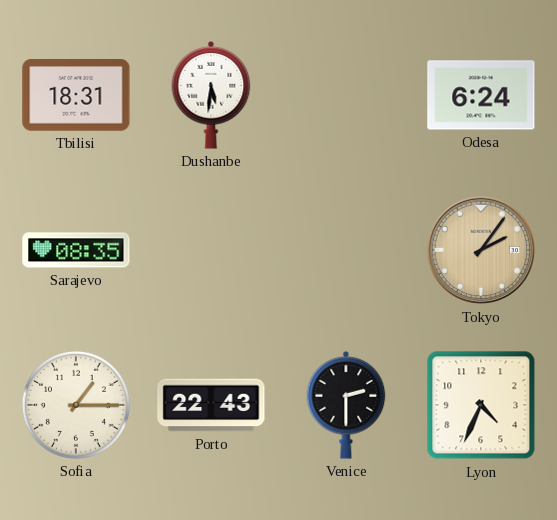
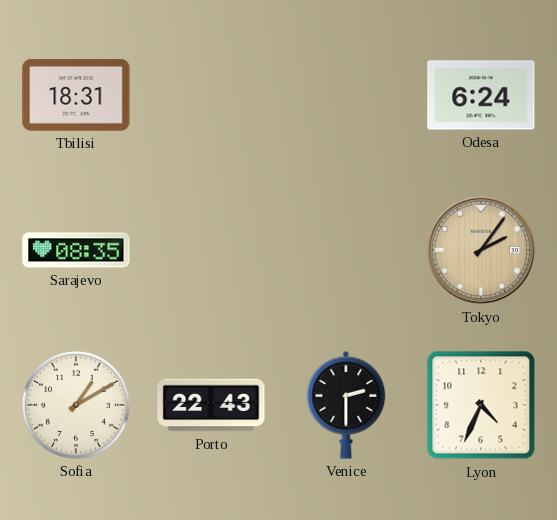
Dushanbe: 5:31 -> none
Sofia: 1:15 -> 1:10
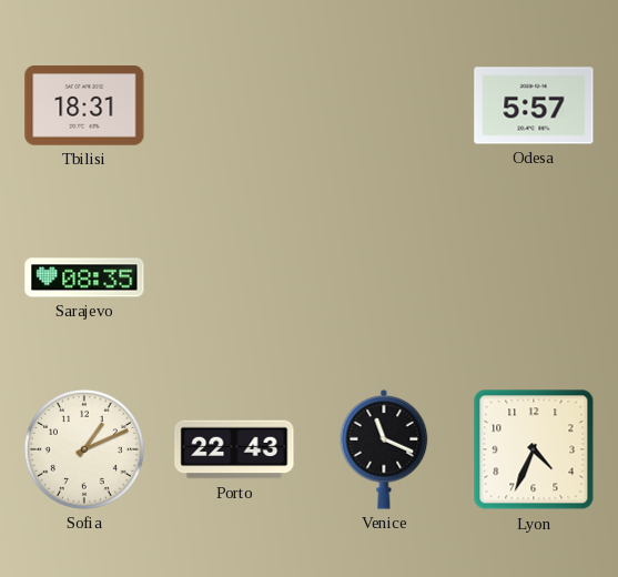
Odesa: 6:24 -> 5:57
Tokyo: 2:06 -> none
Sofia: 1:10 -> 1:11
Venice: 2:30 -> 11:19
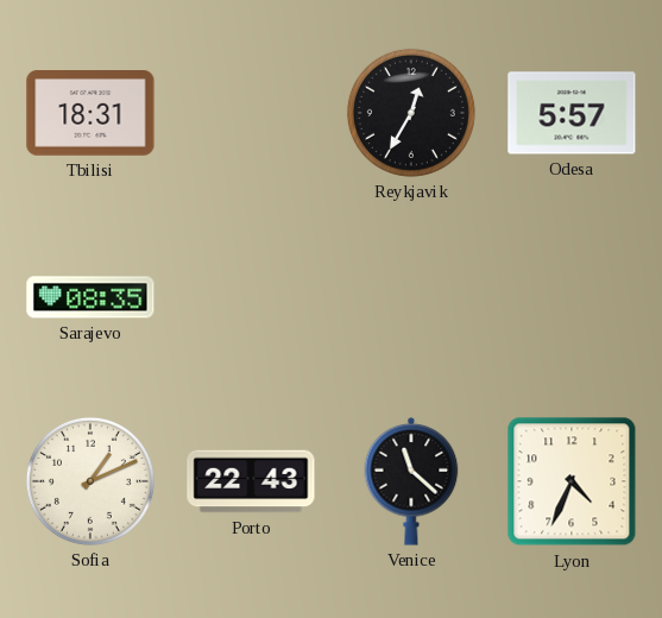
Reykjavik: none -> 12:35
Venice: 11:19 -> 11:22
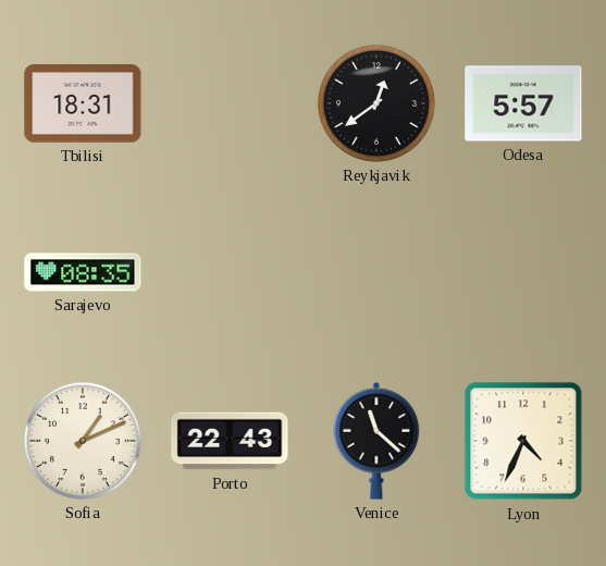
Reykjavik: 12:35 -> 12:39
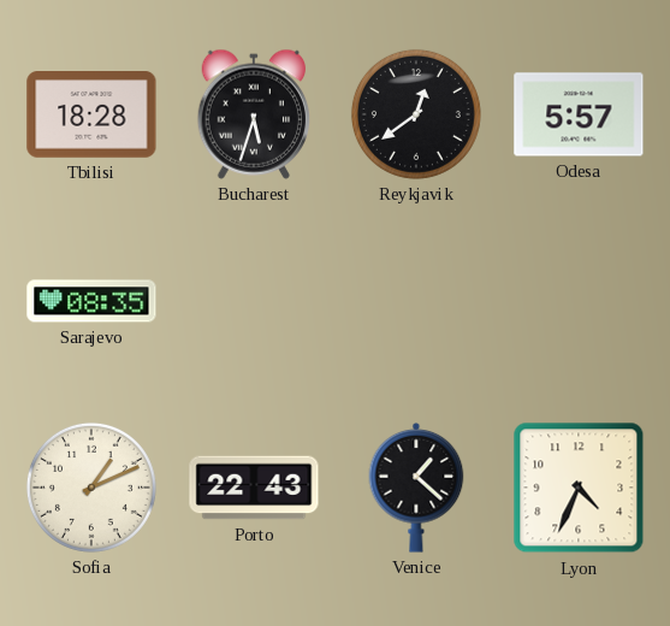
Tbilisi: 18:31 -> 18:28
Bucharest: none -> 5:33
Venice: 11:22 -> 1:22
